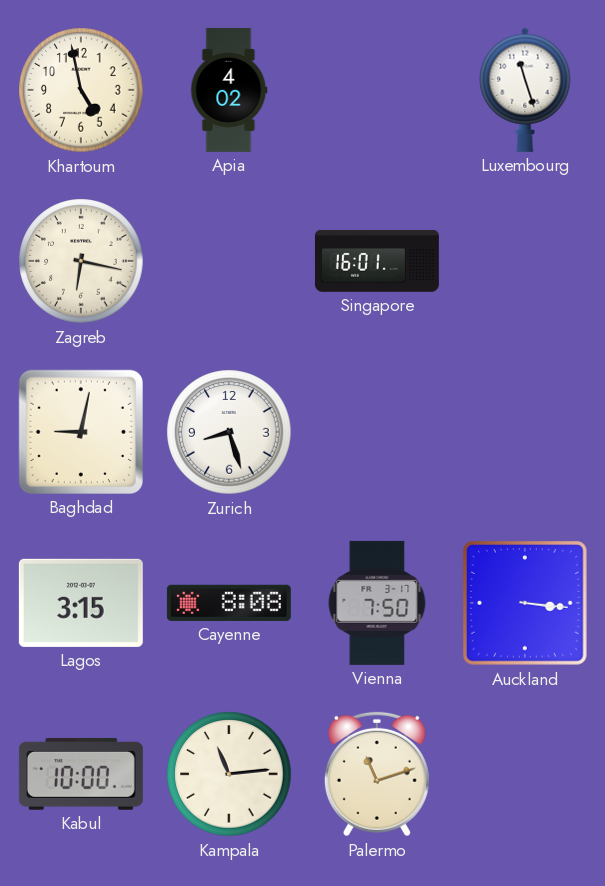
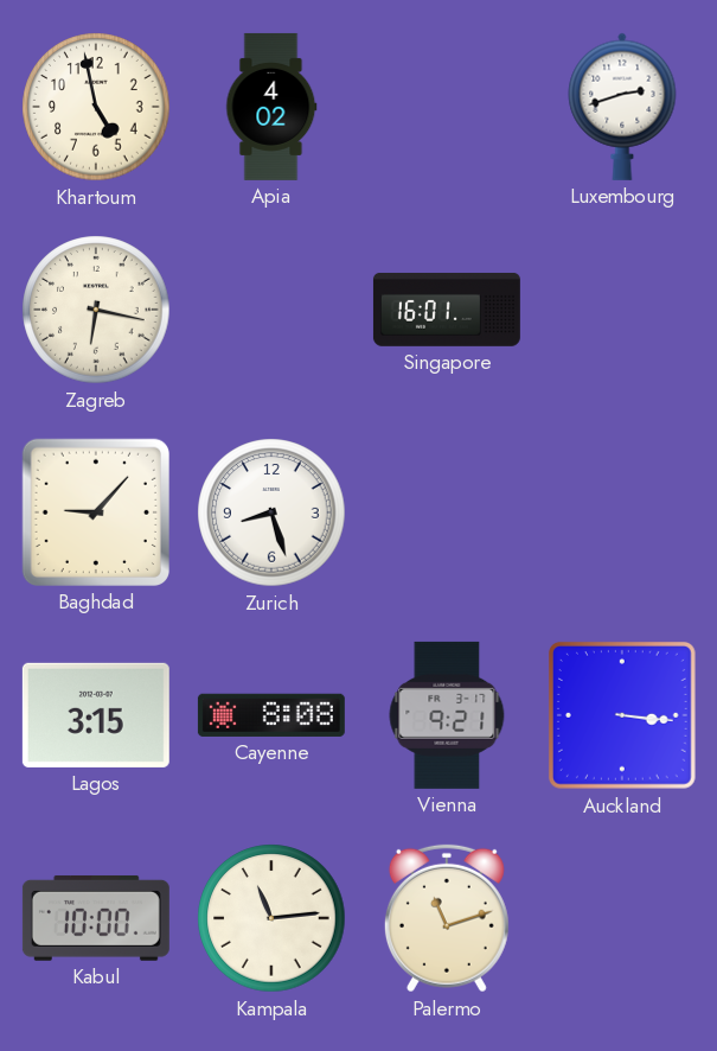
Luxembourg: 11:27 -> 2:42
Baghdad: 9:02 -> 9:07
Vienna: 7:50 -> 9:21
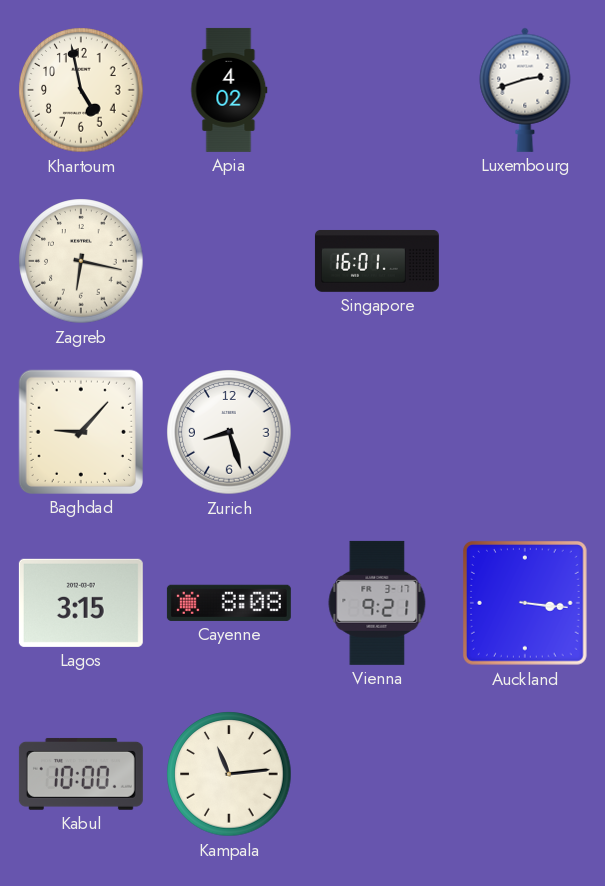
Palermo: 11:12 -> none
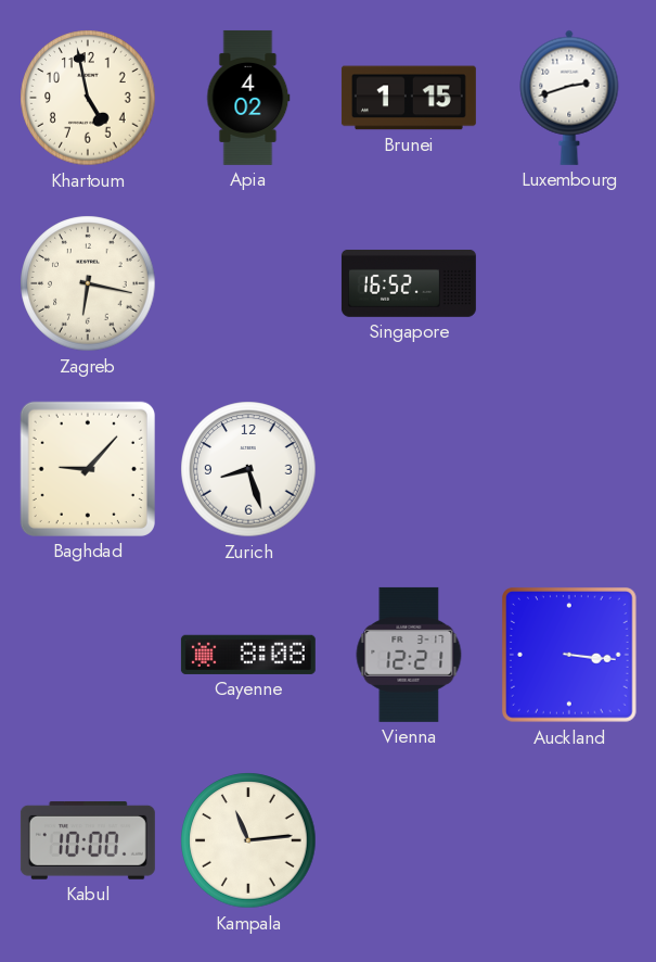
Brunei: none -> 1:15
Singapore: 16:01 -> 16:52
Lagos: 3:15 -> none
Vienna: 9:21 -> 12:21
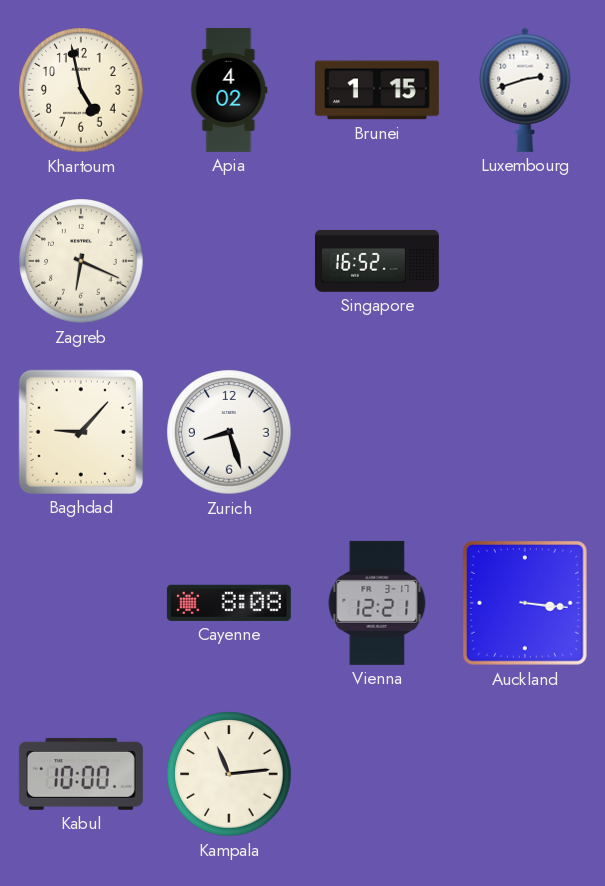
Zagreb: 6:17 -> 6:19
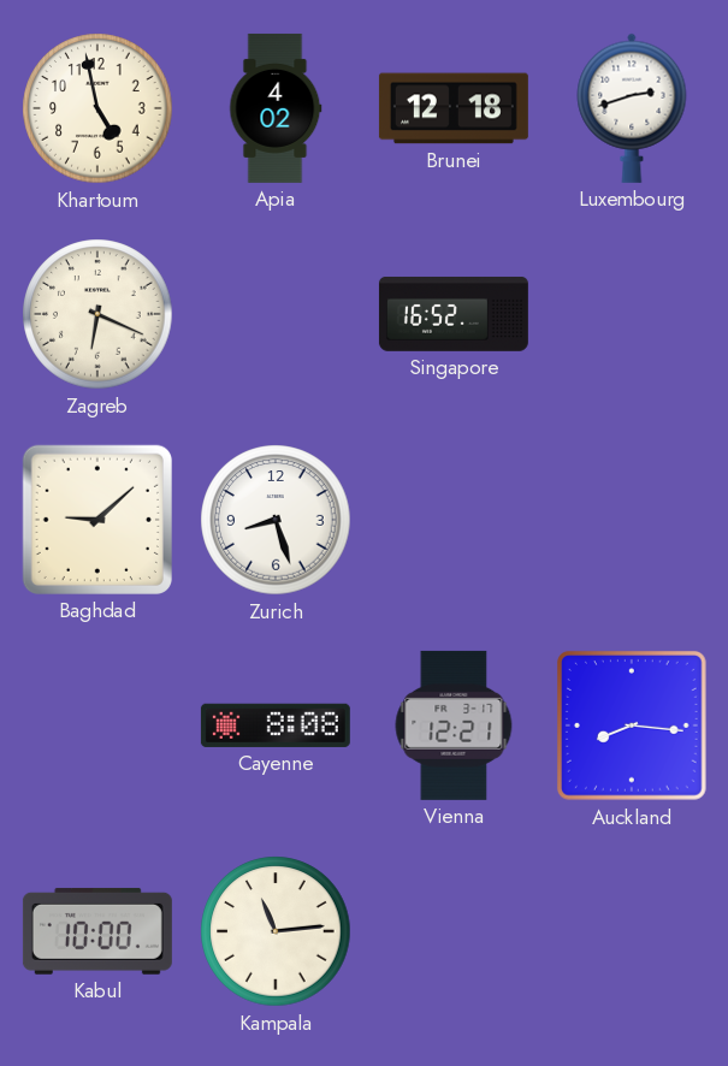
Brunei: 1:15 -> 12:18
Baghdad: 9:07 -> 9:08
Auckland: 3:16 -> 8:16
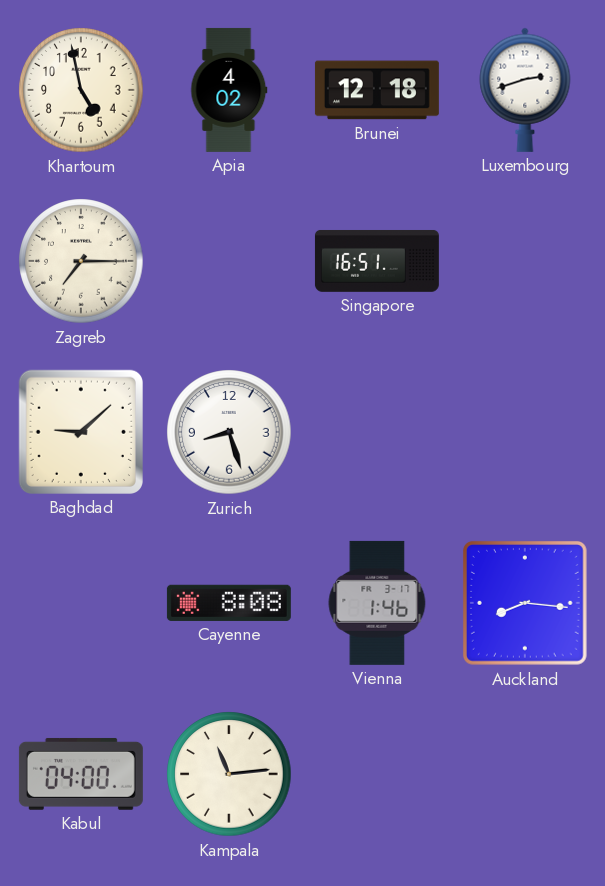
Zagreb: 6:19 -> 7:15
Singapore: 16:52 -> 16:51
Vienna: 12:21 -> 1:46
Kabul: 10:00 -> 04:00
